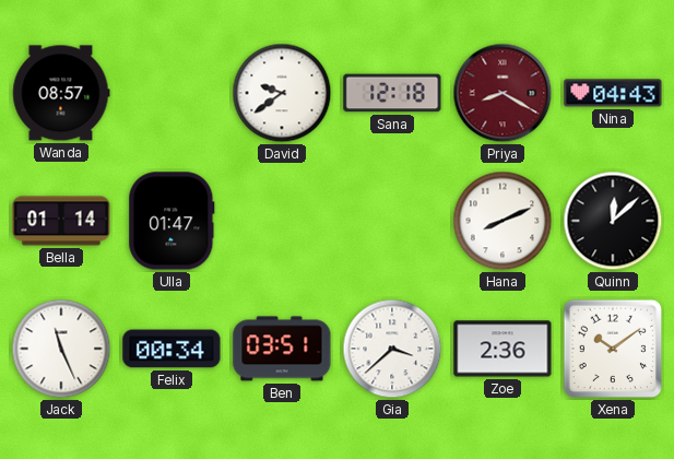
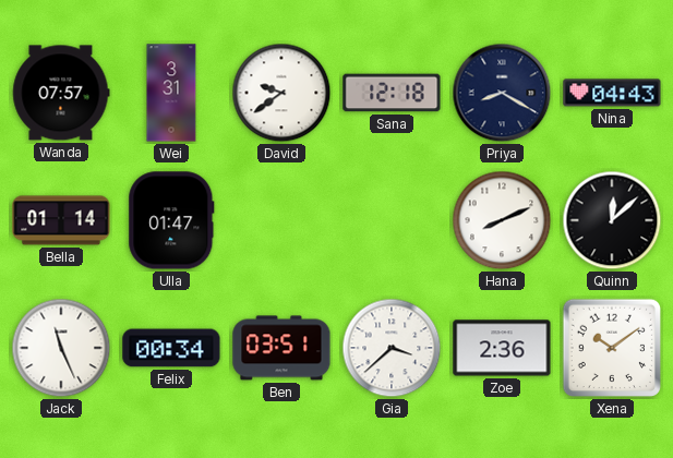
Wanda: 08:57 -> 07:57
Wei: none -> 3:31
Priya dial: burgundy -> navy
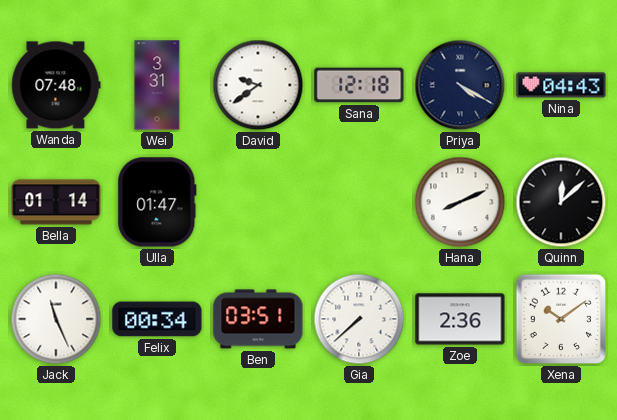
Wanda: 07:57 -> 07:48
Priya: 8:20 -> 4:20
Gia: 3:38 -> 7:38
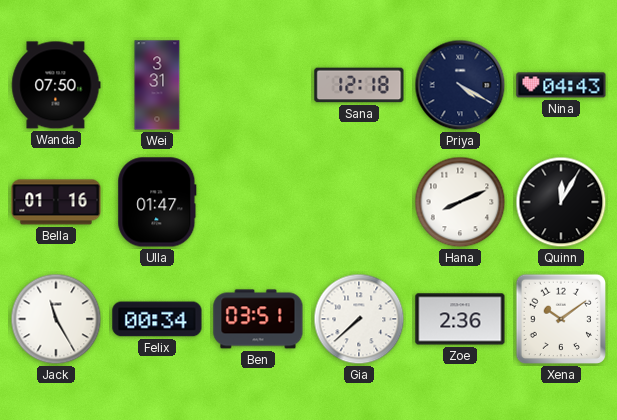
Wanda: 07:48 -> 07:50
David: 9:39 -> none
Bella: 01:14 -> 01:16
Quinn: 12:08 -> 12:05
Jack: 11:26 -> 11:25
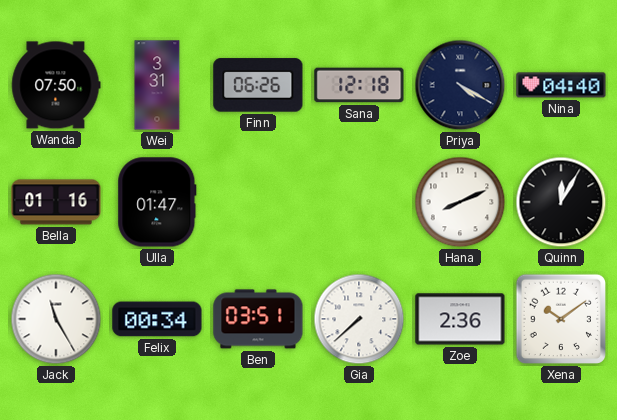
Finn: none -> 06:26
Nina: 04:43 -> 04:40
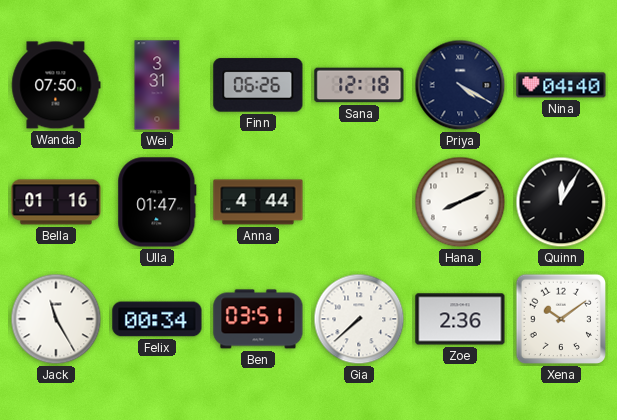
Anna: none -> 4:44
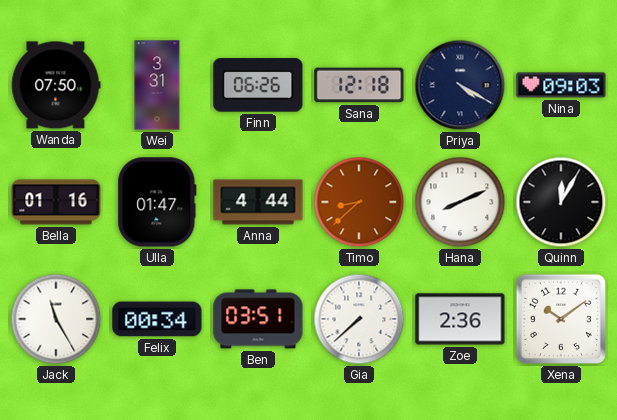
Nina: 04:40 -> 09:03
Timo: none -> 8:38
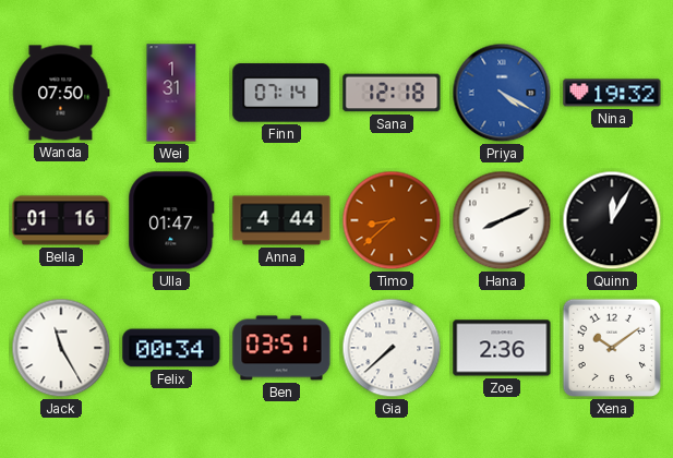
Wei: 3:31 -> 1:31
Finn: 06:26 -> 07:14
Priya dial: navy -> blue
Nina: 09:03 -> 19:32
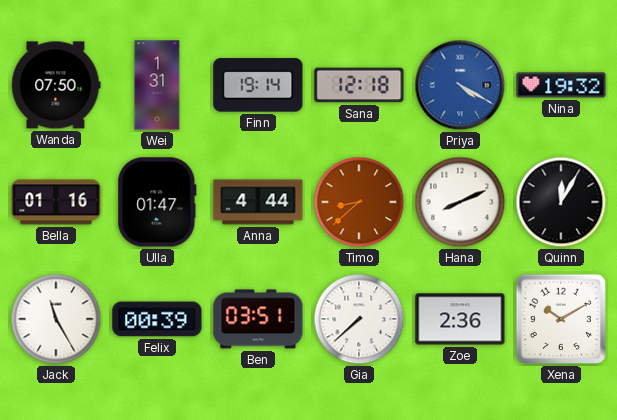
Finn: 07:14 -> 19:14
Felix: 00:34 -> 00:39
Xena: 10:09 -> 10:10
